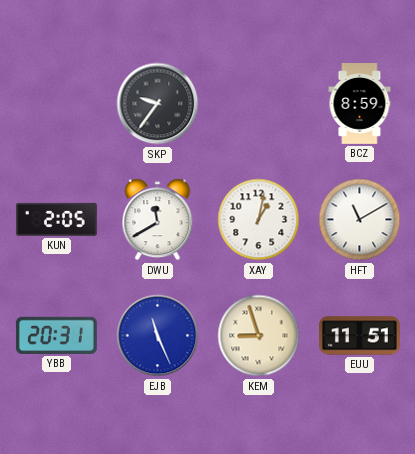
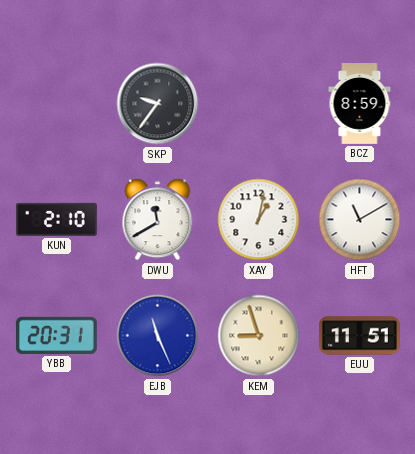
KUN: 2:05 -> 2:10
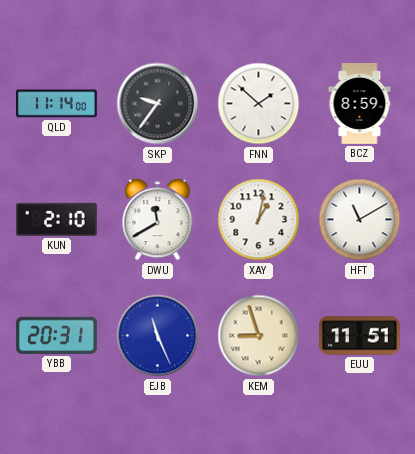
QLD: none -> 11:14
FNN: none -> 1:52
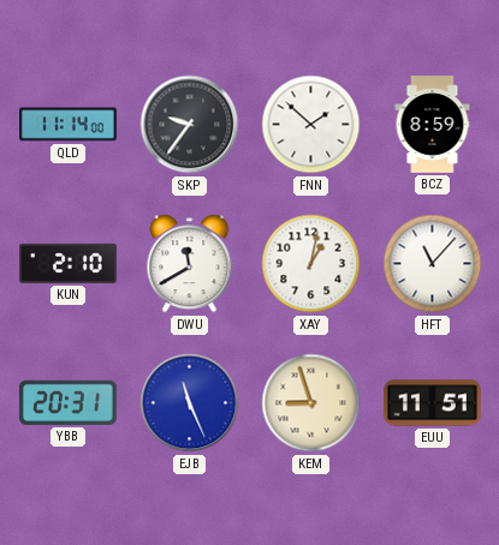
HFT: 11:10 -> 11:07
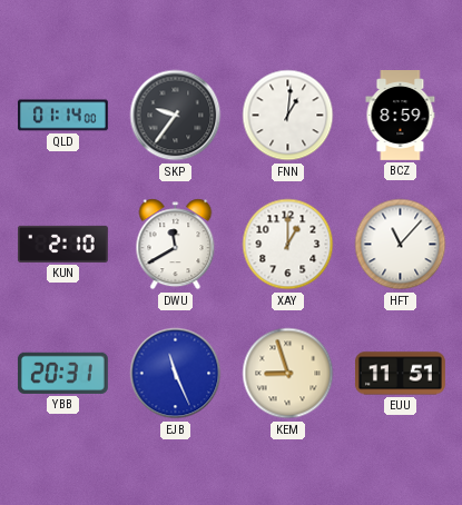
QLD: 11:14 -> 01:14
FNN: 1:52 -> 1:01
XAY: 1:02 -> 1:00
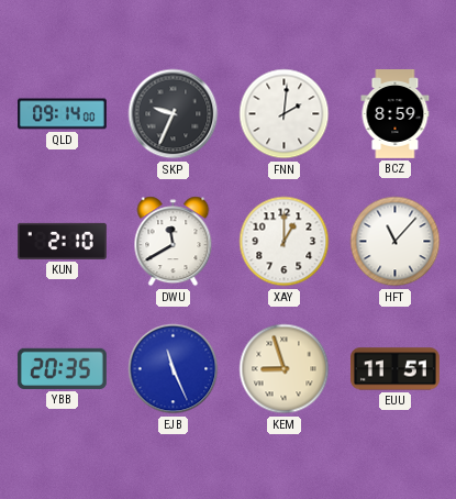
QLD: 01:14 -> 09:14
SKP: 9:36 -> 9:34
FNN: 1:01 -> 2:01
YBB: 20:31 -> 20:35
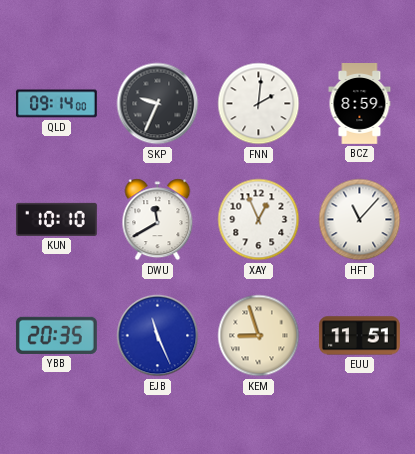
KUN: 2:10 -> 10:10
XAY: 1:00 -> 12:56
